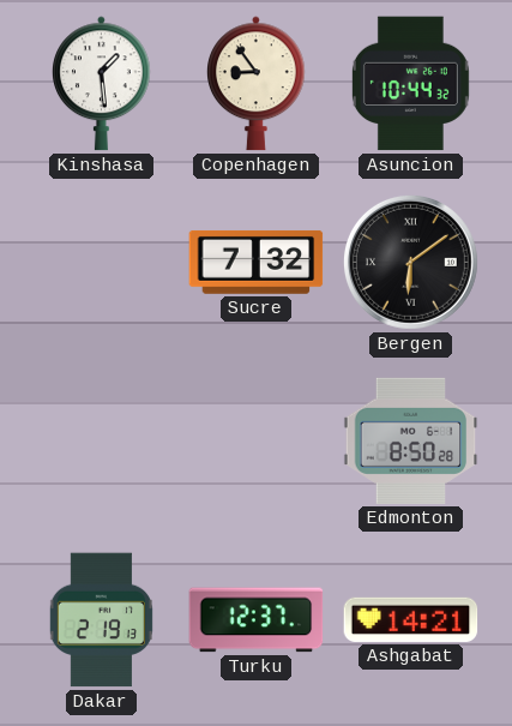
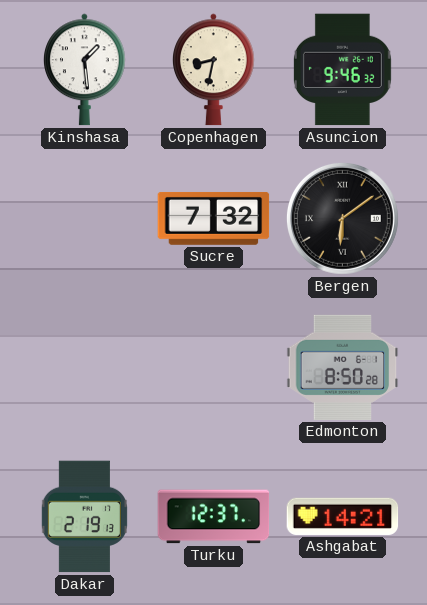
Copenhagen: 8:54 -> 8:32
Asuncion: 10:44 -> 9:46
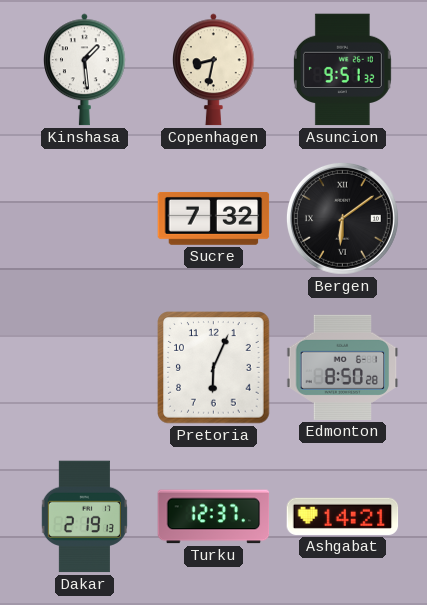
Asuncion: 9:46 -> 9:51
Pretoria: none -> 6:04
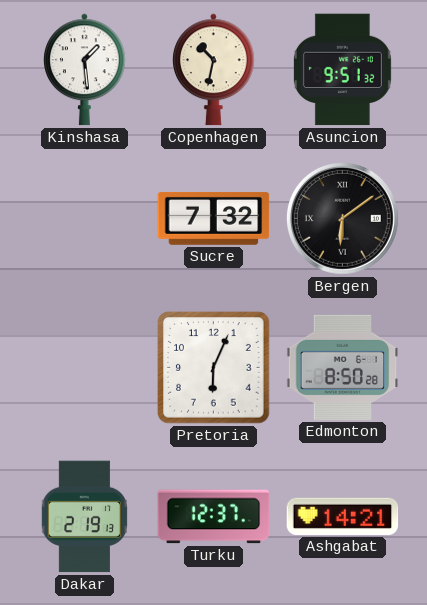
Copenhagen: 8:32 -> 10:32
